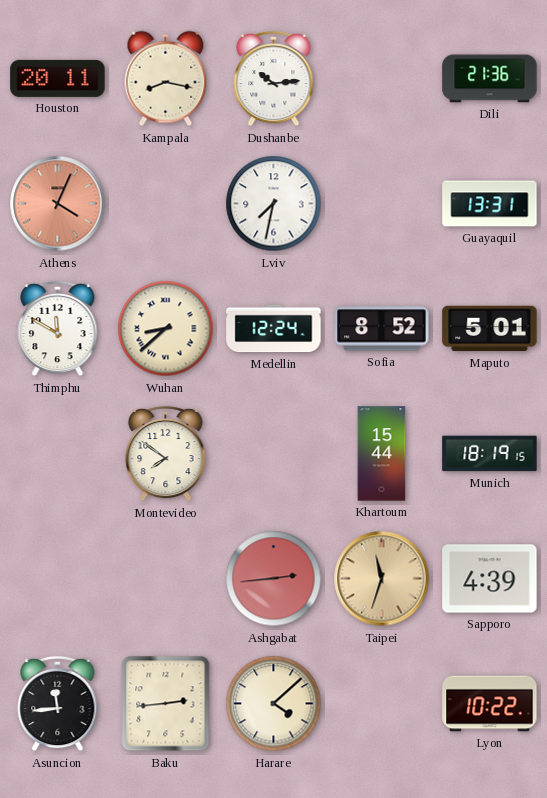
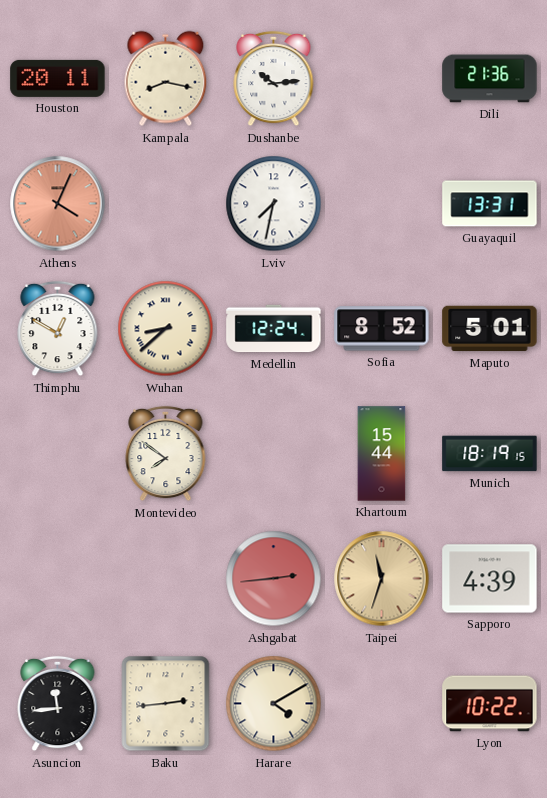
Thimphu: 11:50 -> 12:50
Harare: 4:08 -> 4:10
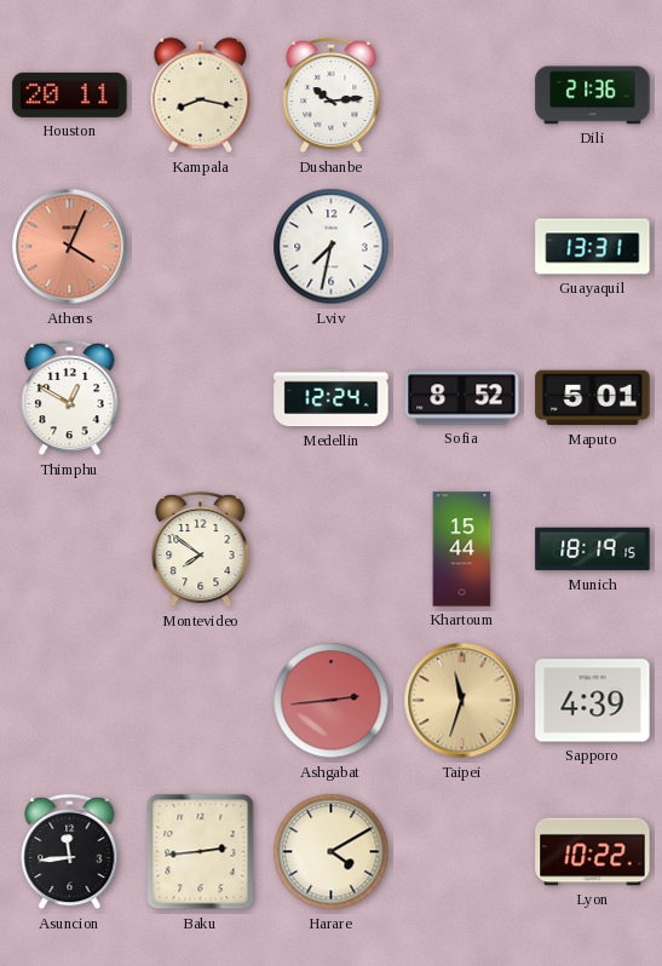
Wuhan: 8:38 -> none
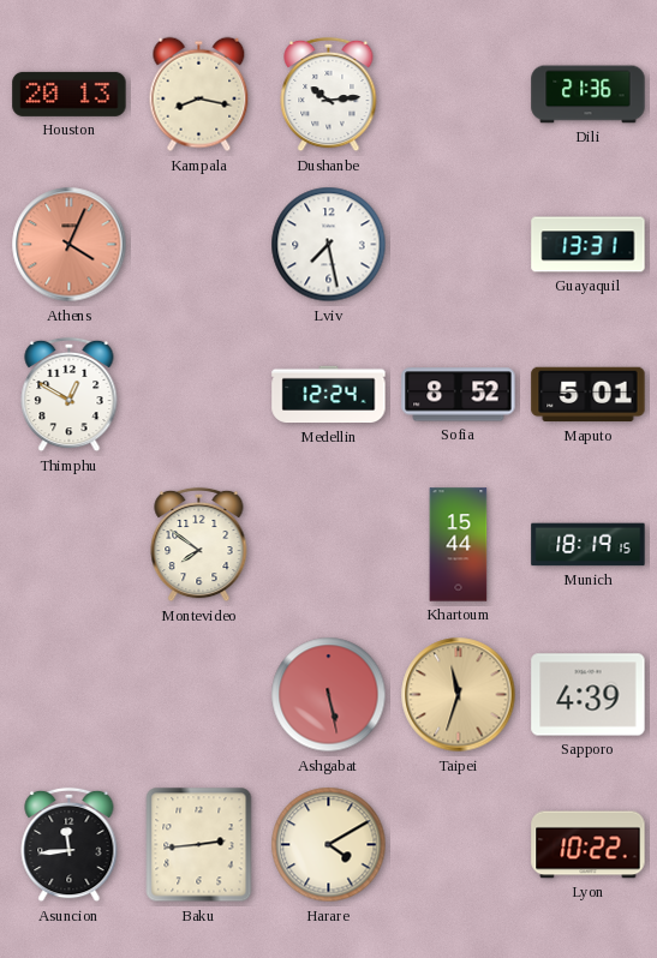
Houston: 20:11 -> 20:13
Lviv: 7:32 -> 7:28
Ashgabat: 2:44 -> 5:28
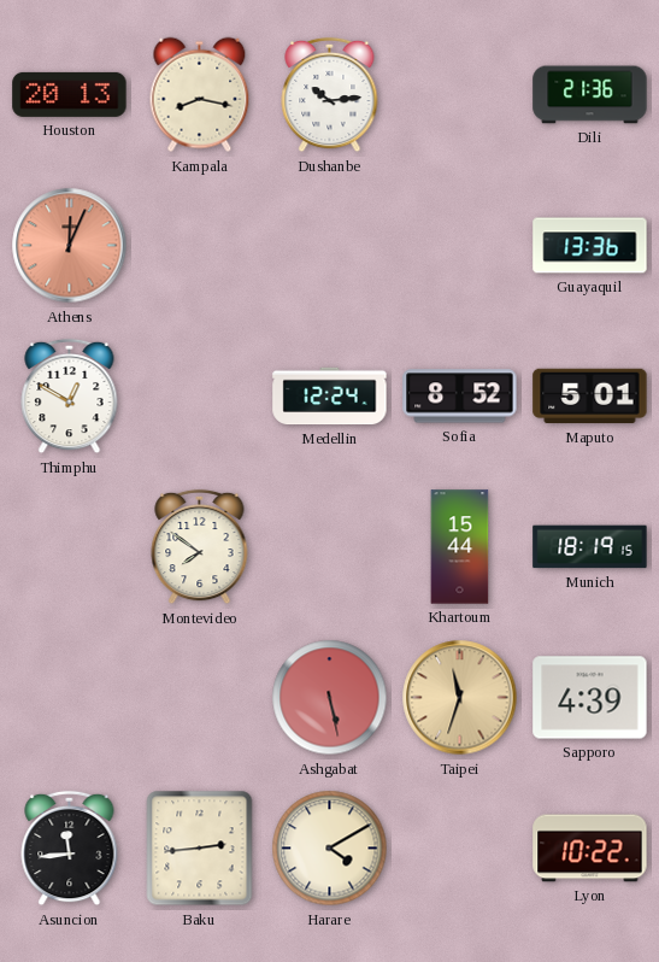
Athens: 4:04 -> 12:04
Lviv: 7:28 -> none
Guayaquil: 13:31 -> 13:36
